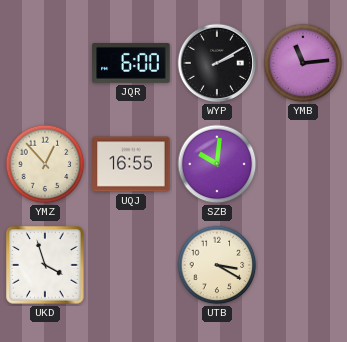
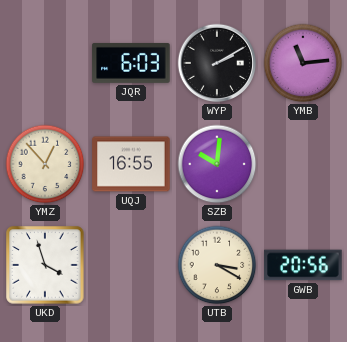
JQR: 6:00 -> 6:03
GWB: none -> 20:56
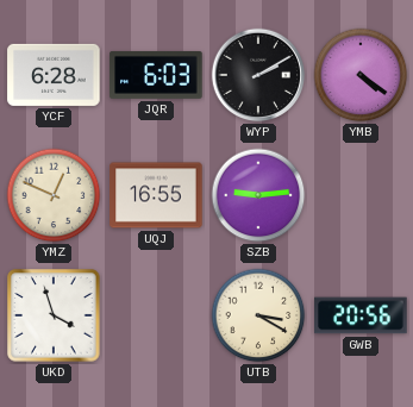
YCF: none -> 6:28
YMB: 11:14 -> 4:21
YMZ: 12:53 -> 12:49
SZB: 10:01 -> 9:14
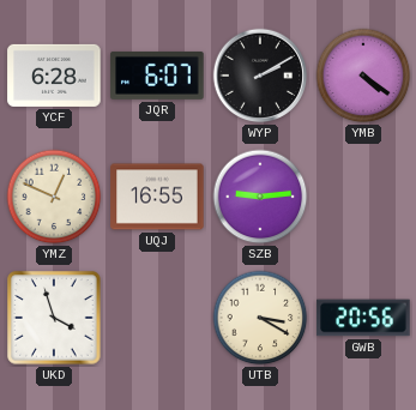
JQR: 6:03 -> 6:07
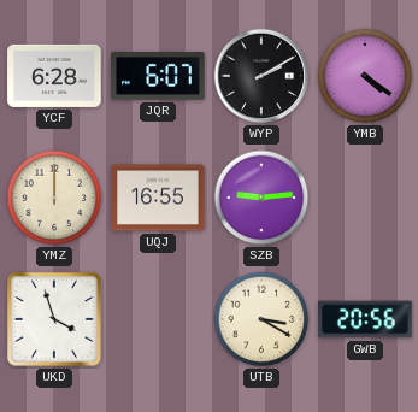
YMZ: 12:49 -> 12:00
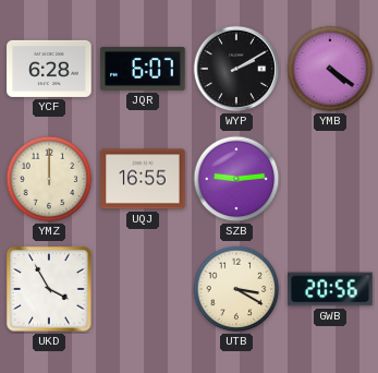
UKD: 3:57 -> 3:55
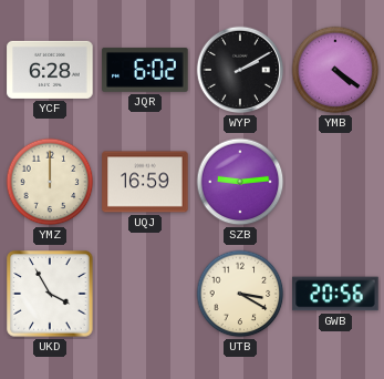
JQR: 6:07 -> 6:02
UQJ: 16:55 -> 16:59
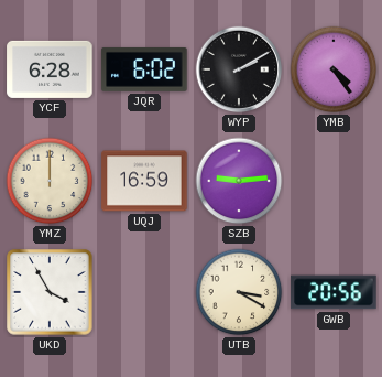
YMB: 4:21 -> 4:24
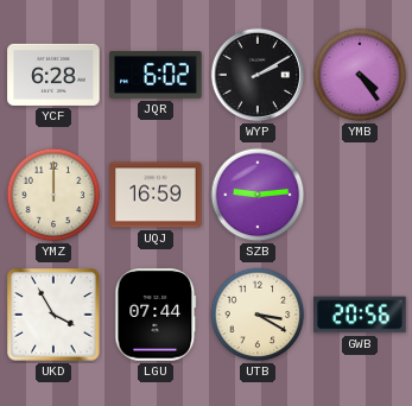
LGU: none -> 07:44
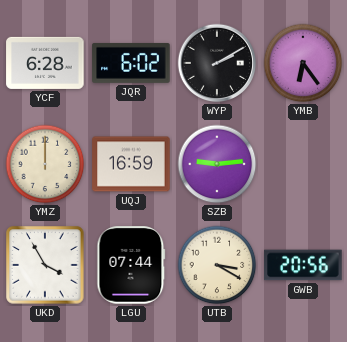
YMB: 4:24 -> 6:24
